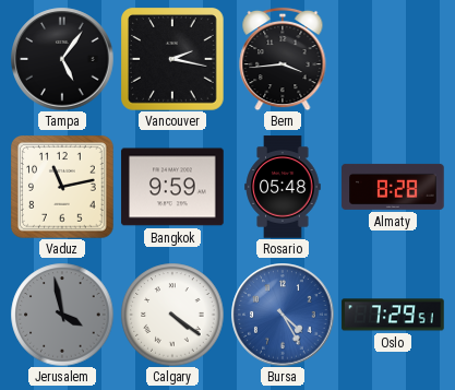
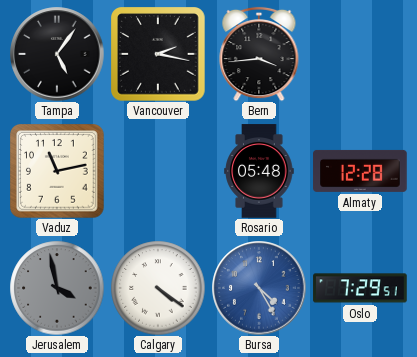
Bangkok: 9:59 -> none
Almaty: 8:28 -> 12:28
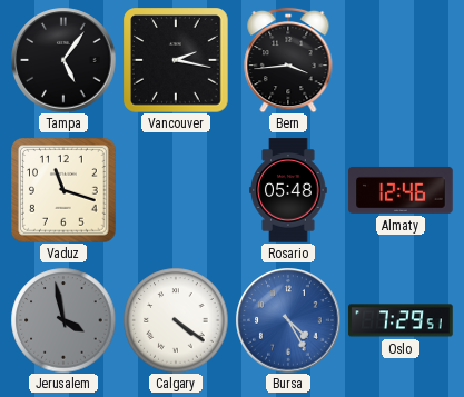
Vaduz: 11:13 -> 11:18
Almaty: 12:28 -> 12:46
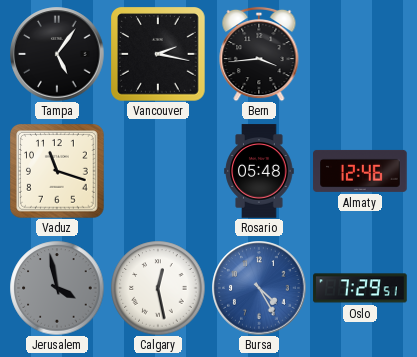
Calgary: 4:21 -> 12:28
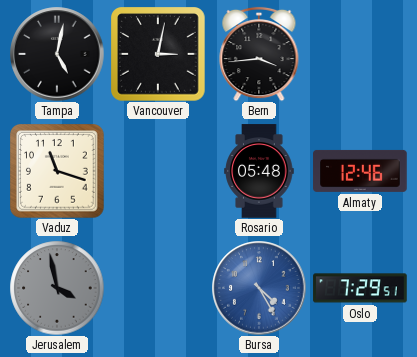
Tampa: 5:06 -> 5:02
Vancouver: 2:17 -> 3:02
Calgary: 12:28 -> none
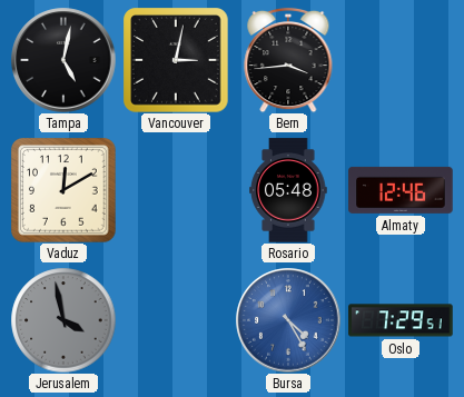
Vaduz: 11:18 -> 12:10
